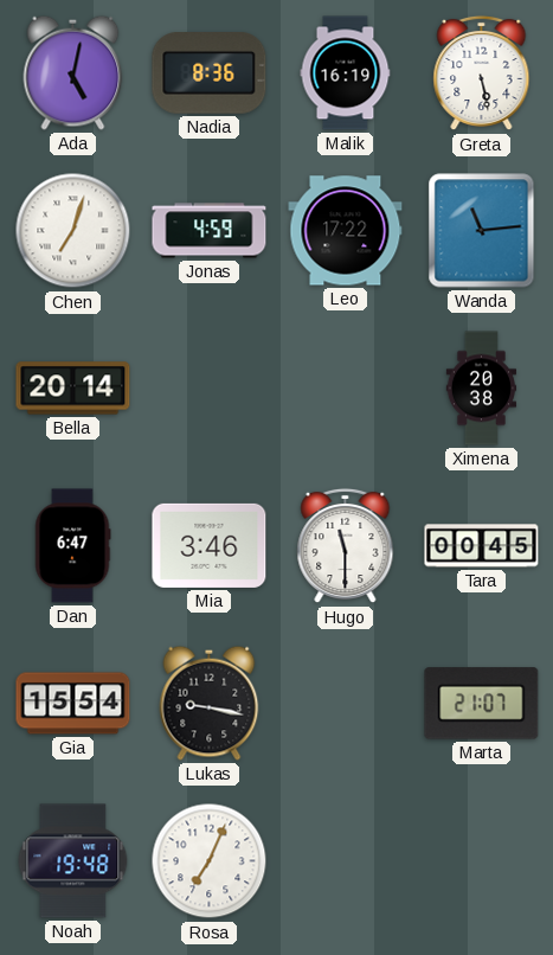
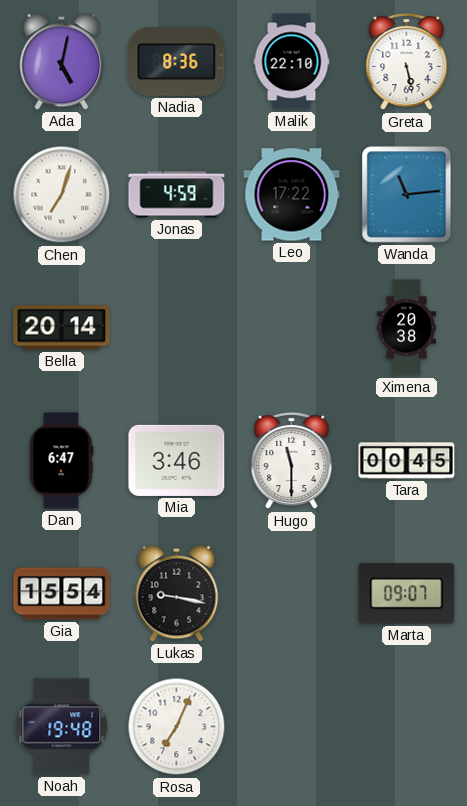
Malik: 16:19 -> 22:10
Marta: 21:07 -> 09:07
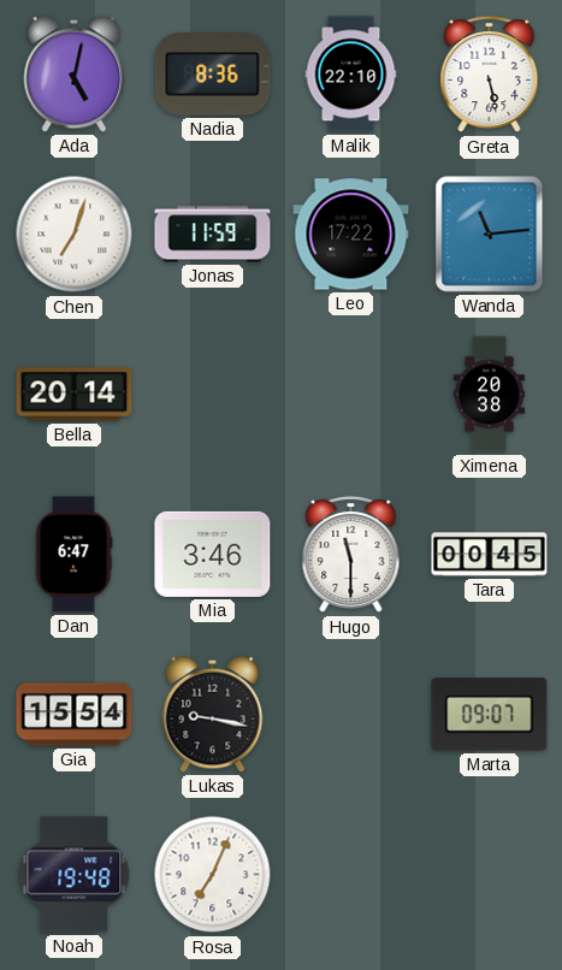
Jonas: 4:59 -> 11:59
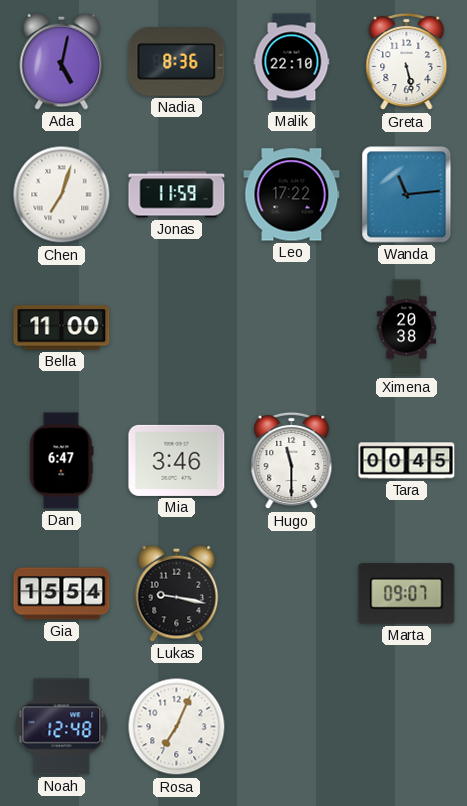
Bella: 20:14 -> 11:00
Noah: 19:48 -> 12:48
